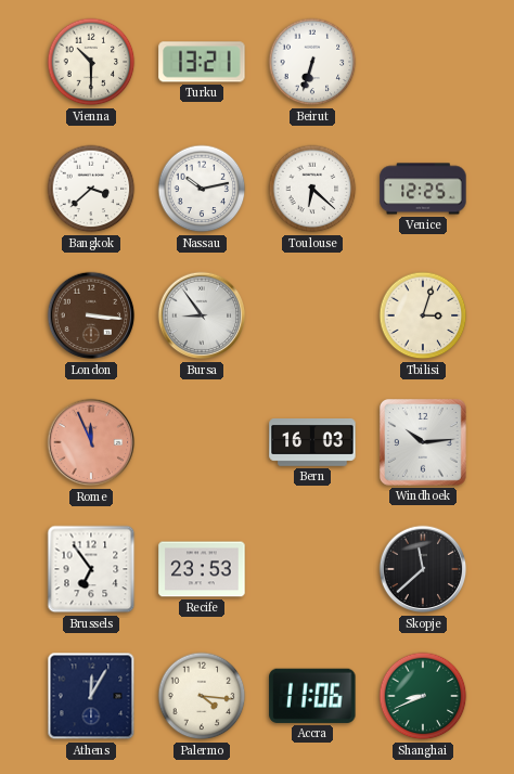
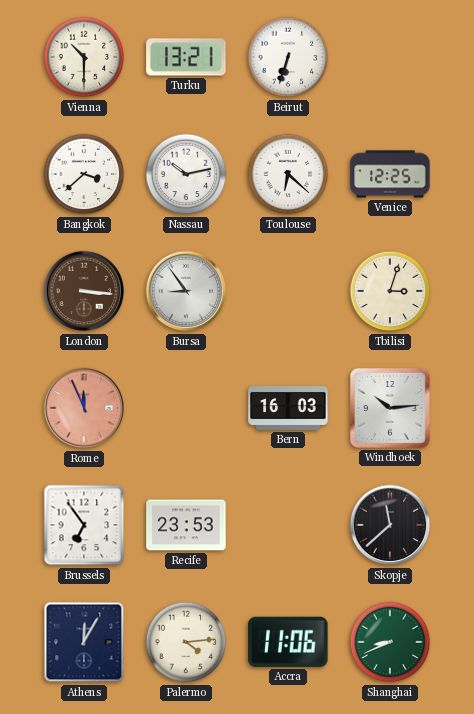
Palermo: 4:16 -> 4:14
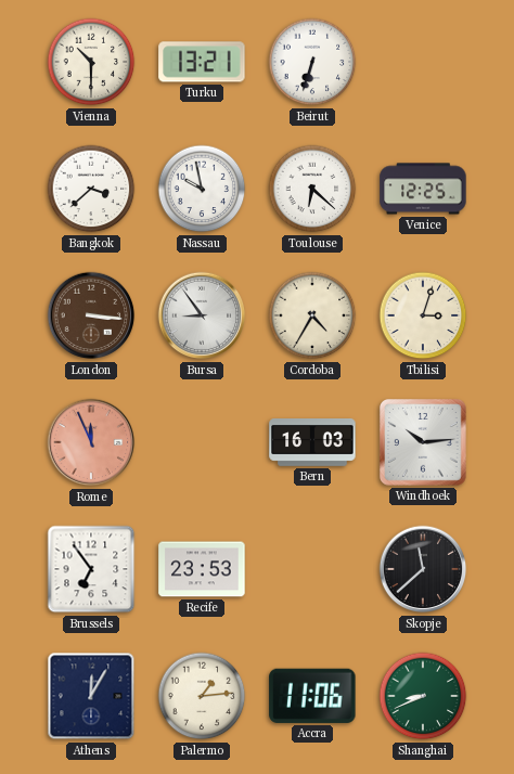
Nassau: 10:13 -> 9:58
Cordoba: none -> 4:35
Palermo: 4:14 -> 1:14
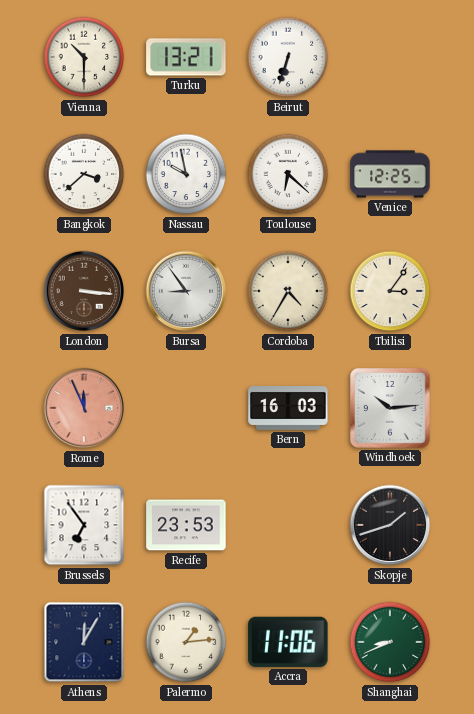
Tbilisi: 3:03 -> 3:06
Skopje: 11:38 -> 1:42
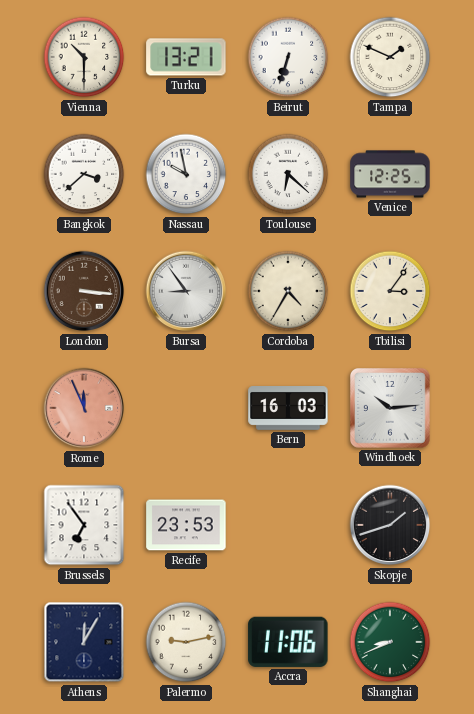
Tampa: none -> 1:49
Palermo: 1:14 -> 9:13
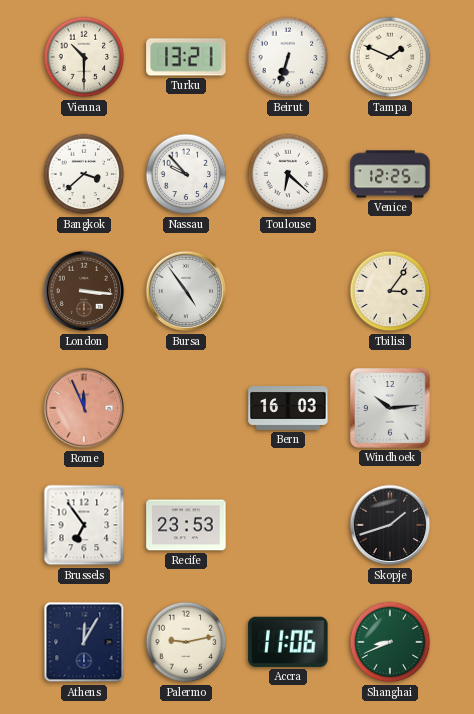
Nassau: 9:58 -> 9:53
Bursa: 8:54 -> 4:54
Cordoba: 4:35 -> none
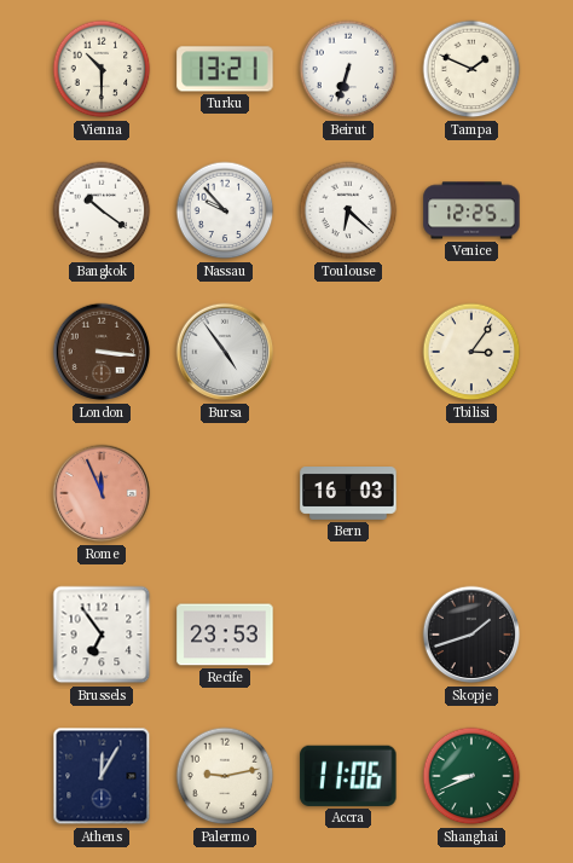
Bangkok: 3:38 -> 10:21
Windhoek: 10:14 -> none
